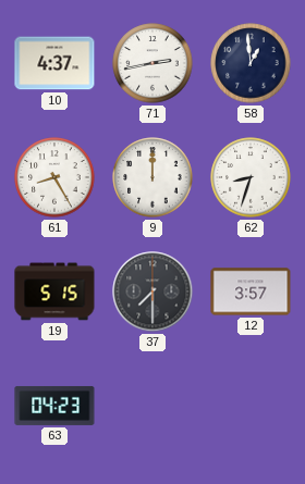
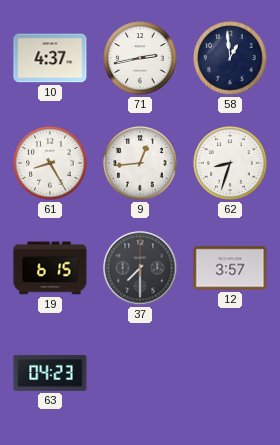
9: 12:00 -> 12:44
19: 5:15 -> 6:15
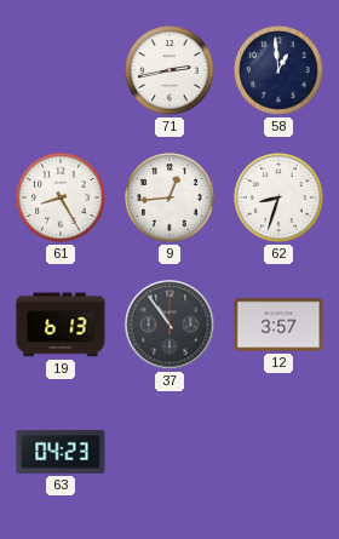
10: 4:37 -> none
19: 6:15 -> 6:13
37: 7:30 -> 10:54
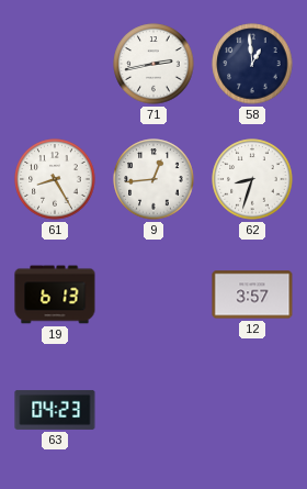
37: 10:54 -> none
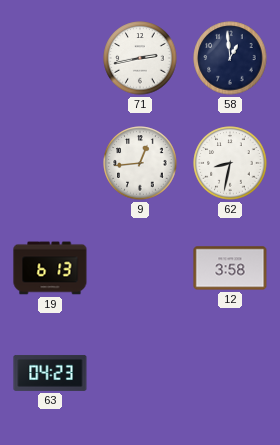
61: 8:25 -> none
62: 8:33 -> 8:32
12: 3:57 -> 3:58
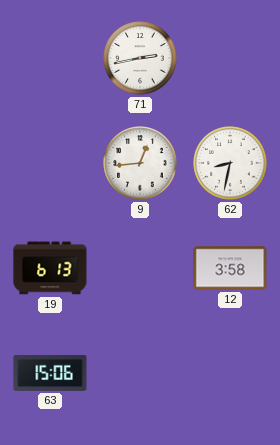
58: 12:59 -> none
63: 04:23 -> 15:06
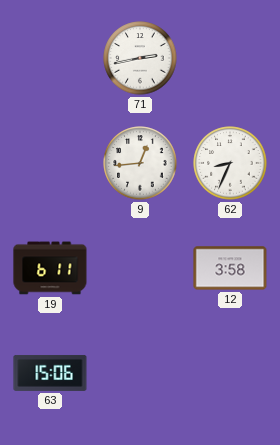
62: 8:32 -> 8:34
19: 6:13 -> 6:11
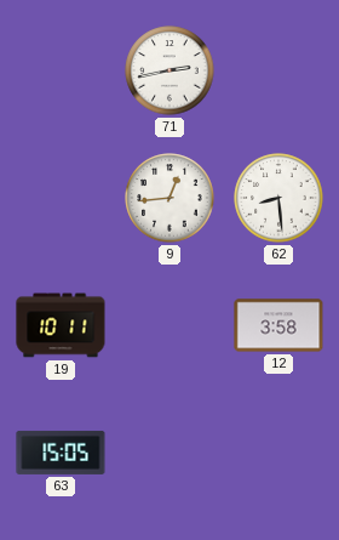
62: 8:34 -> 8:29
19: 6:11 -> 10:11
63: 15:06 -> 15:05
